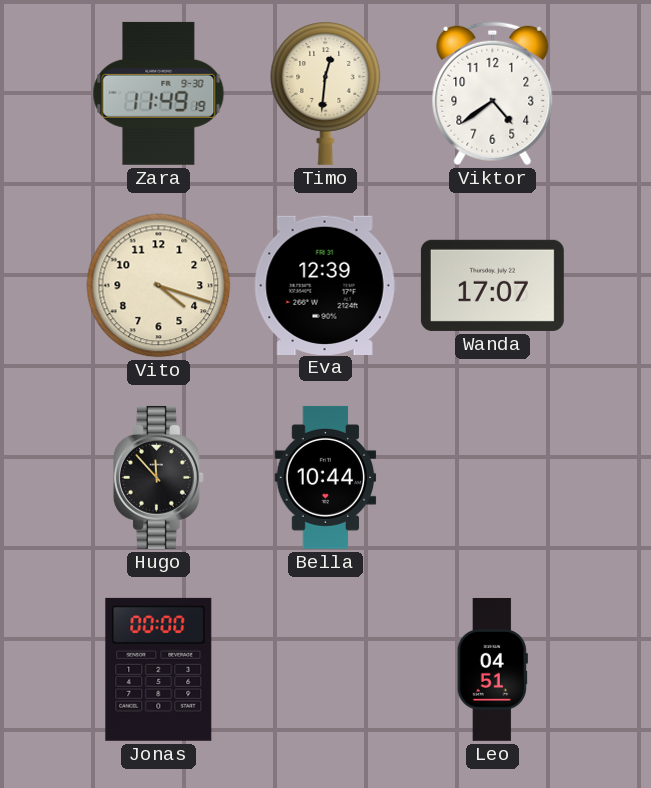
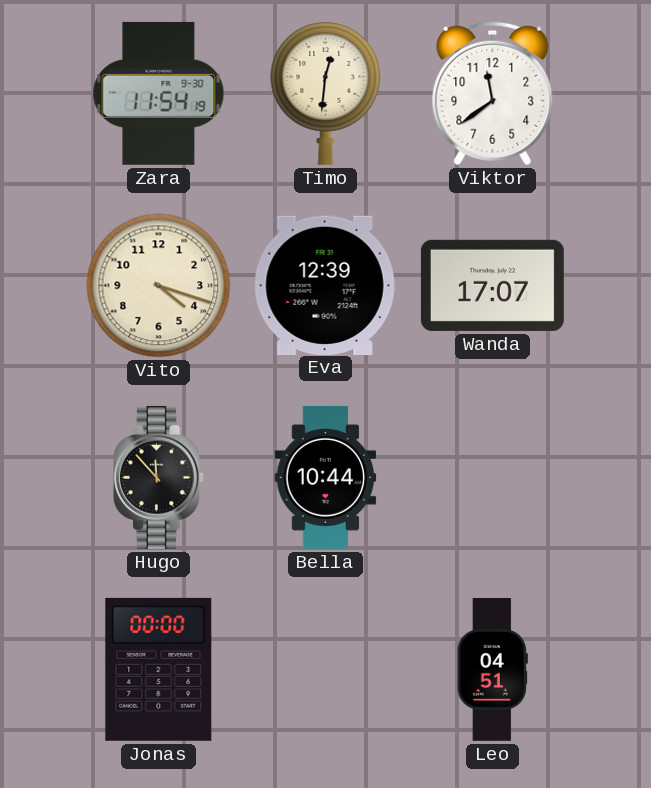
Zara: 11:49 -> 11:54
Viktor: 4:39 -> 11:39
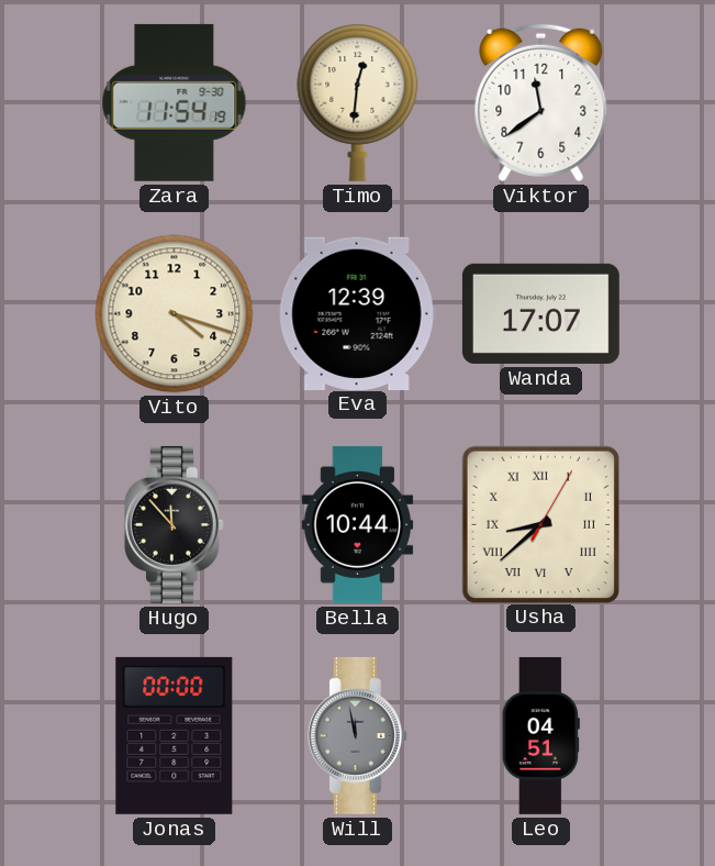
Usha: none -> 8:38
Will: none -> 11:58
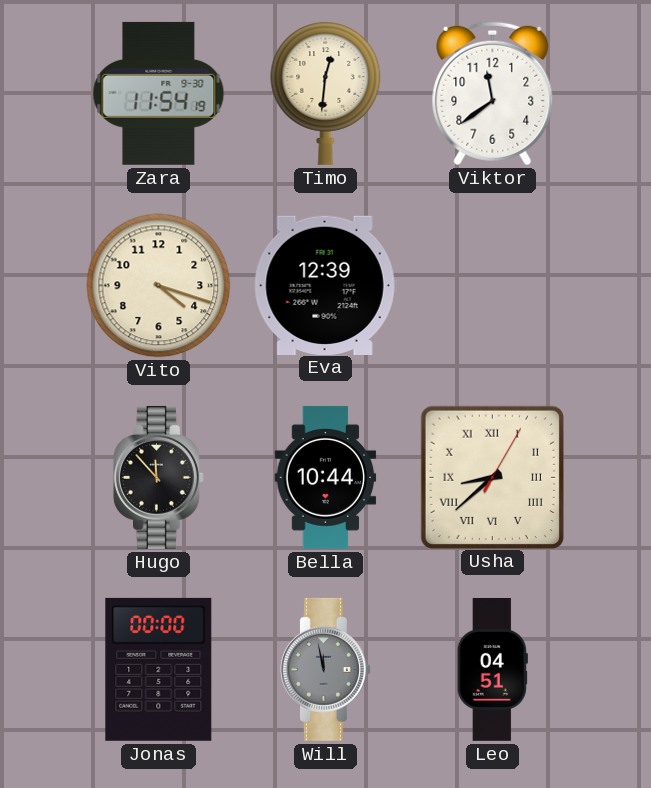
Wanda: 17:07 -> none
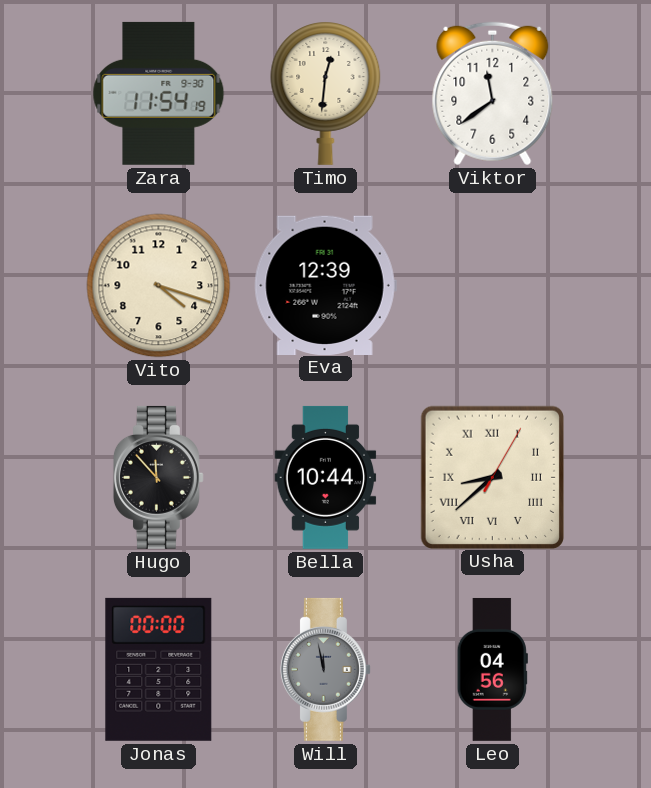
Leo: 04:51 -> 04:56
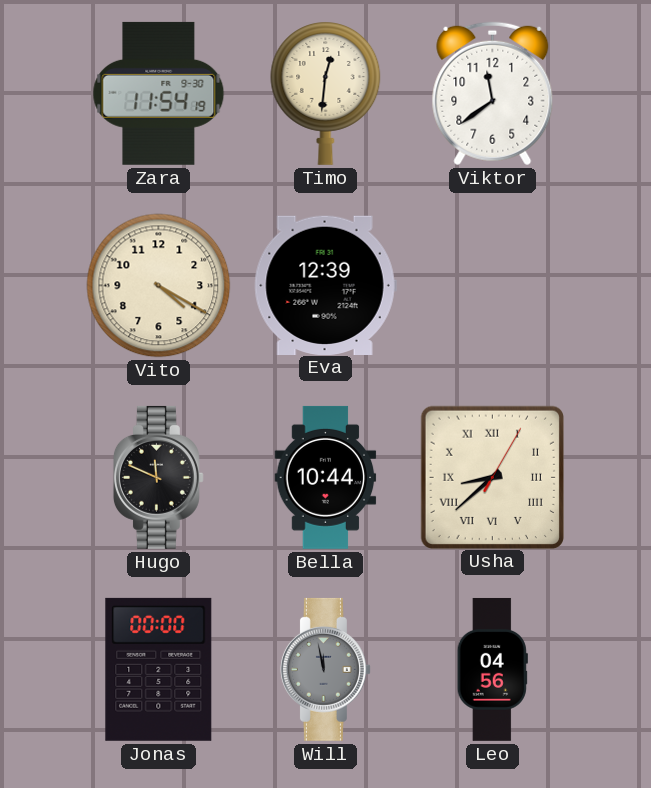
Vito: 4:18 -> 4:20
Hugo: 11:53 -> 11:49
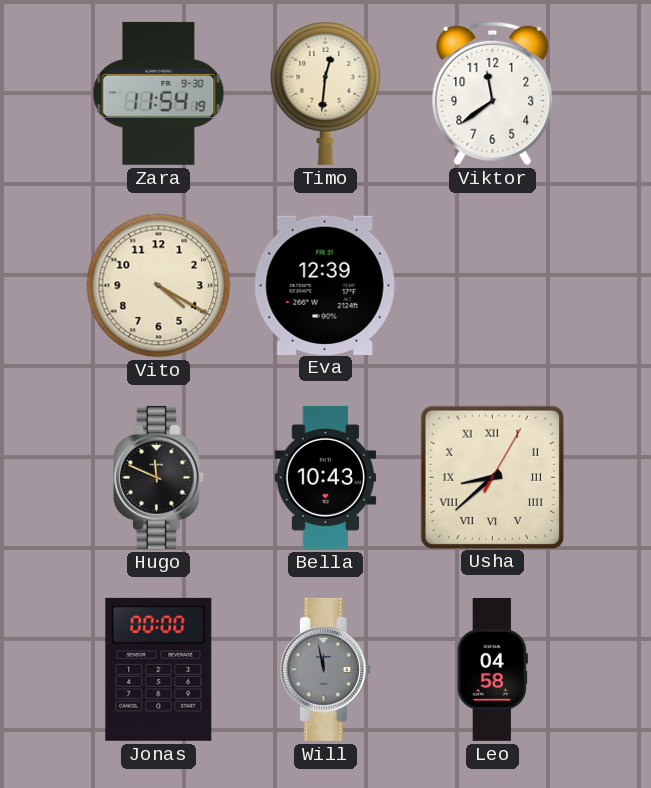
Bella: 10:44 -> 10:43
Leo: 04:56 -> 04:58
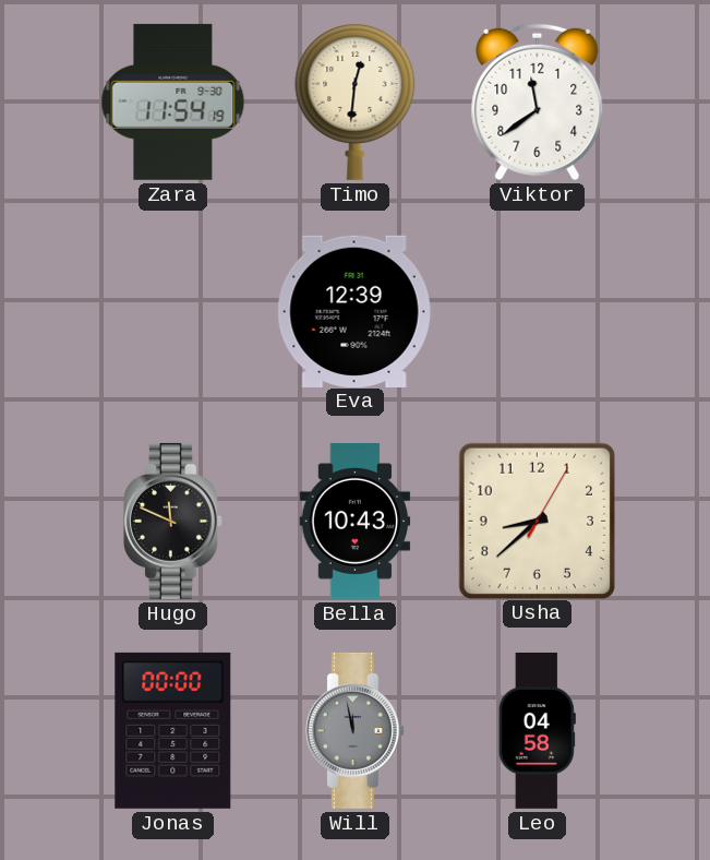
Vito: 4:20 -> none
Usha numerals: Roman -> Arabic
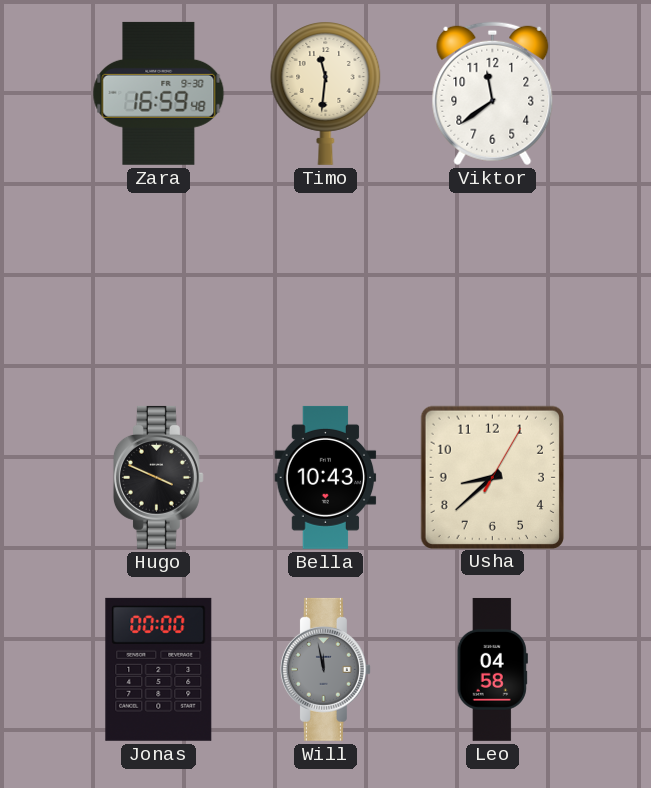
Zara: 11:54 -> 16:59
Timo: 12:31 -> 11:31
Eva: 12:39 -> none
Hugo: 11:49 -> 3:49
